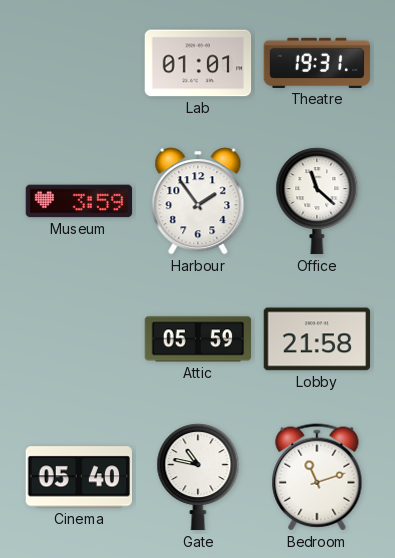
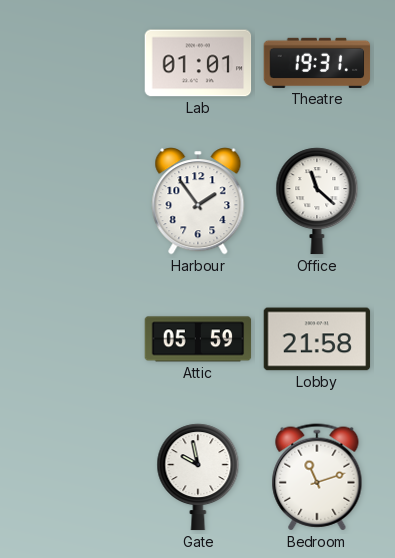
Museum: 3:59 -> none
Cinema: 05:40 -> none
Gate: 10:47 -> 9:58
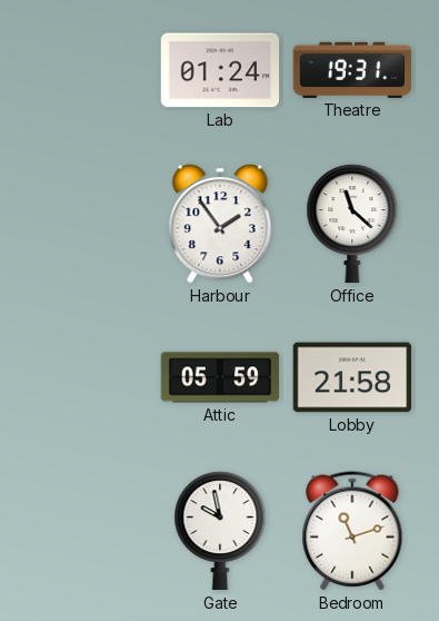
Lab: 01:01 -> 01:24
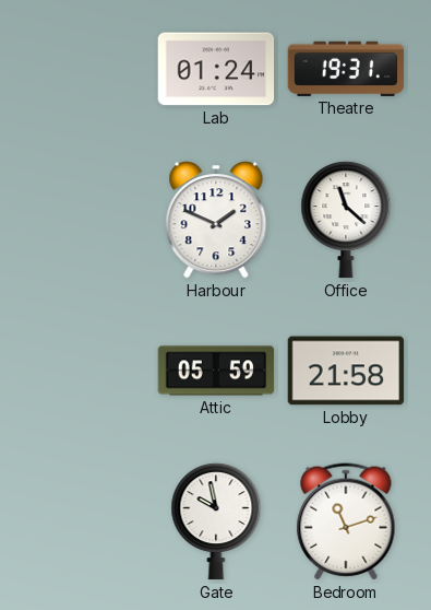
Harbour: 1:54 -> 1:49
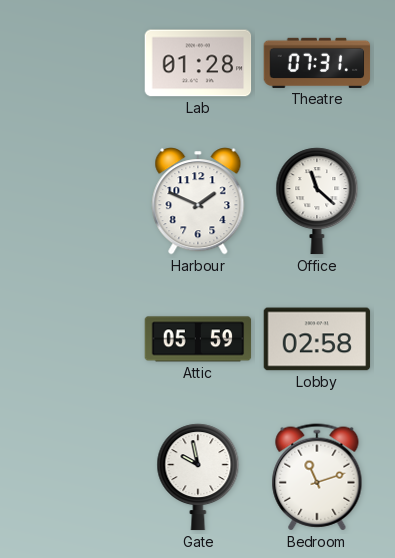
Lab: 01:24 -> 01:28
Theatre: 19:31 -> 07:31
Lobby: 21:58 -> 02:58
